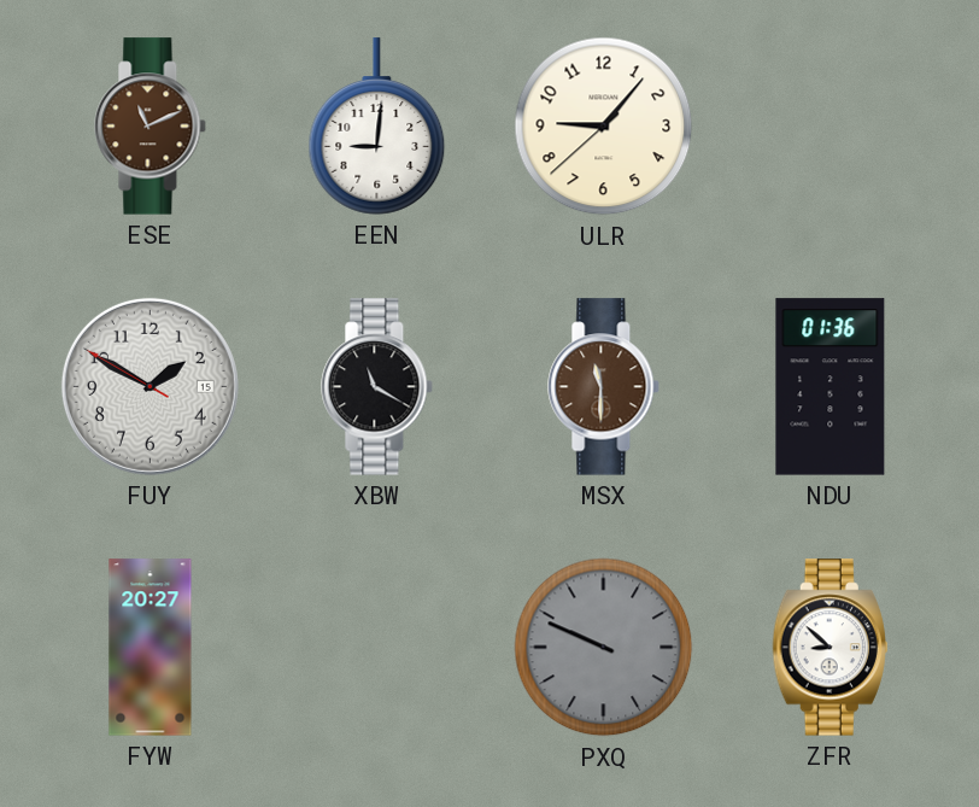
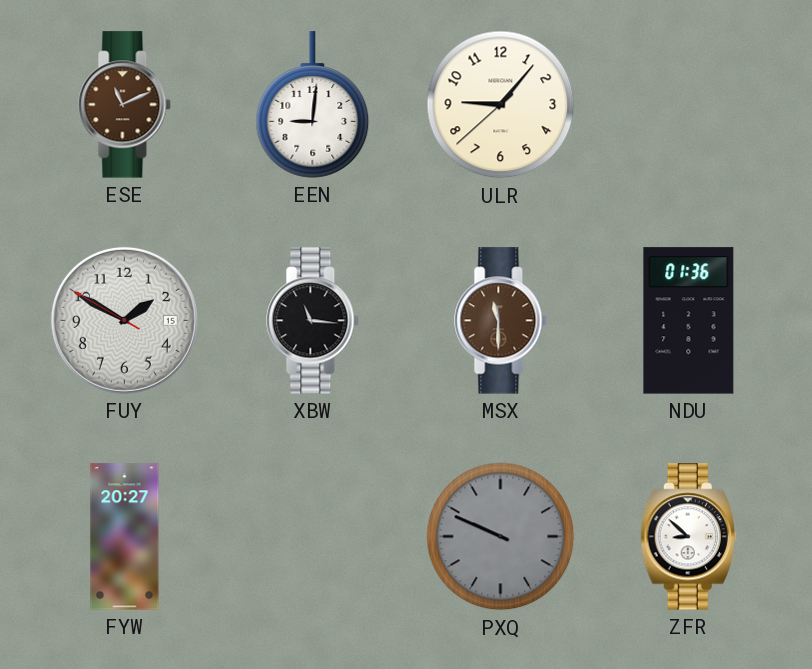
XBW: 11:20 -> 11:16
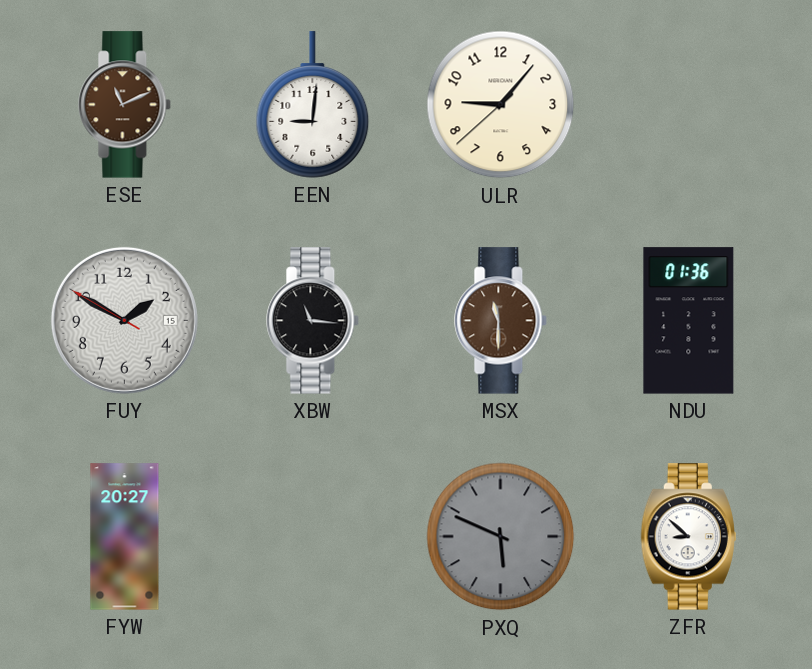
PXQ: 9:49 -> 5:49
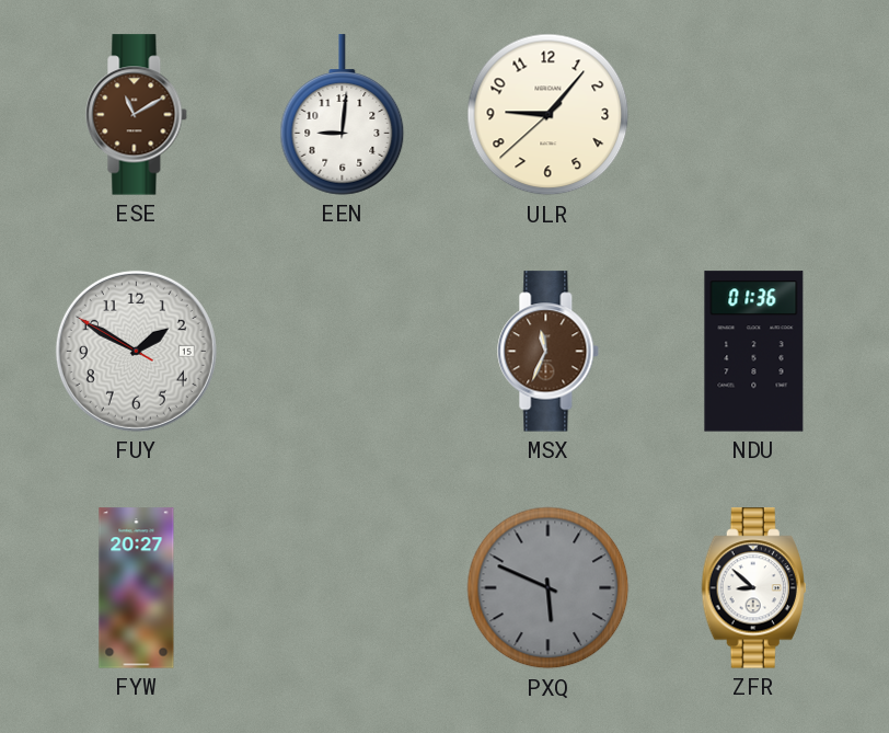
ESE: 11:11 -> 11:10
XBW: 11:16 -> none
MSX: 11:30 -> 11:34
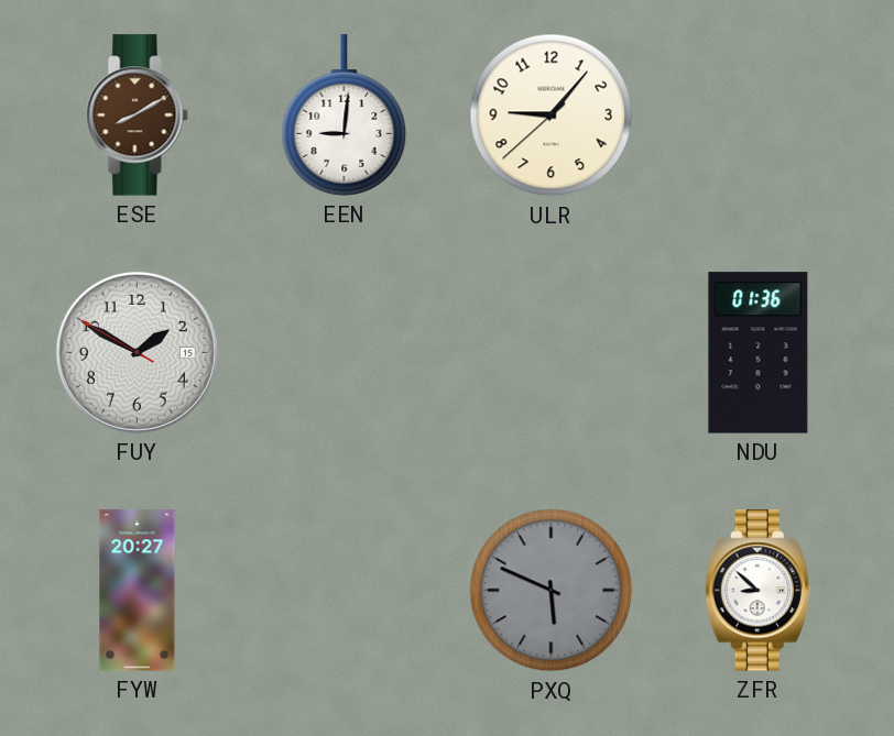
ESE: 11:10 -> 8:10
MSX: 11:34 -> none
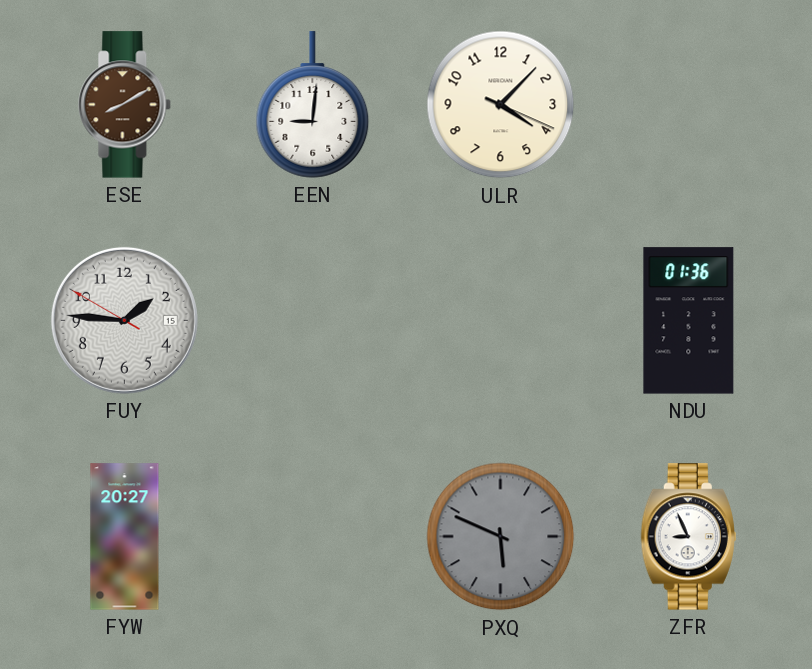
ULR: 9:06 -> 4:07
FUY: 1:49 -> 1:45
ZFR: 8:52 -> 8:56
